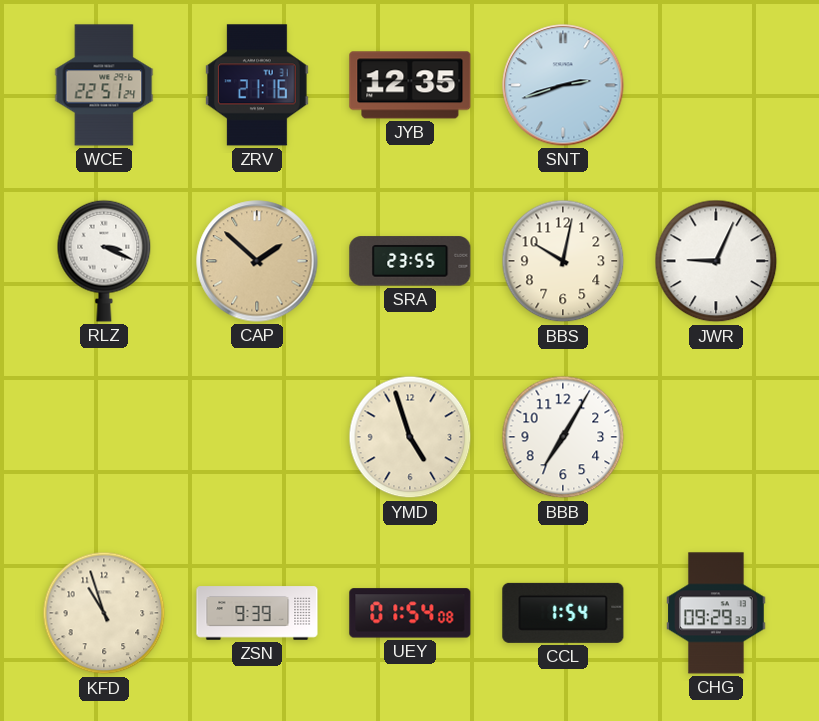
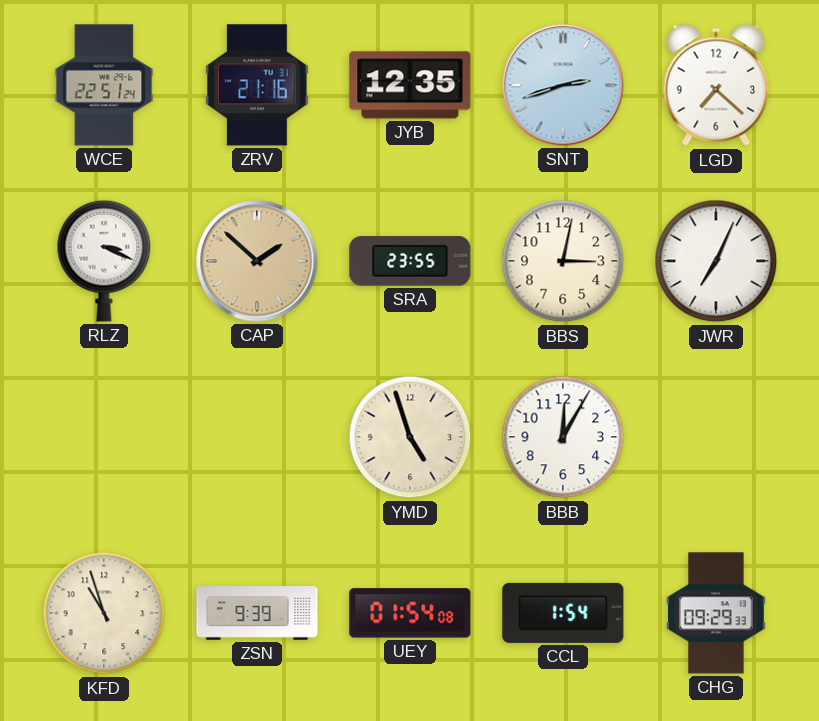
LGD: none -> 7:22
BBS: 10:02 -> 3:02
JWR: 9:04 -> 7:04
BBB: 7:05 -> 12:05
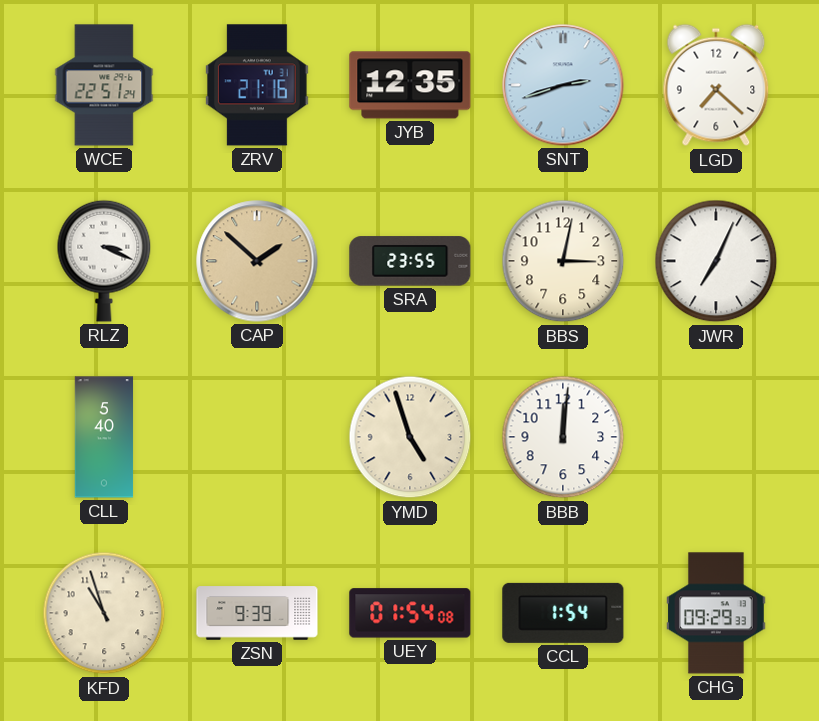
CLL: none -> 5:40
BBB: 12:05 -> 12:01
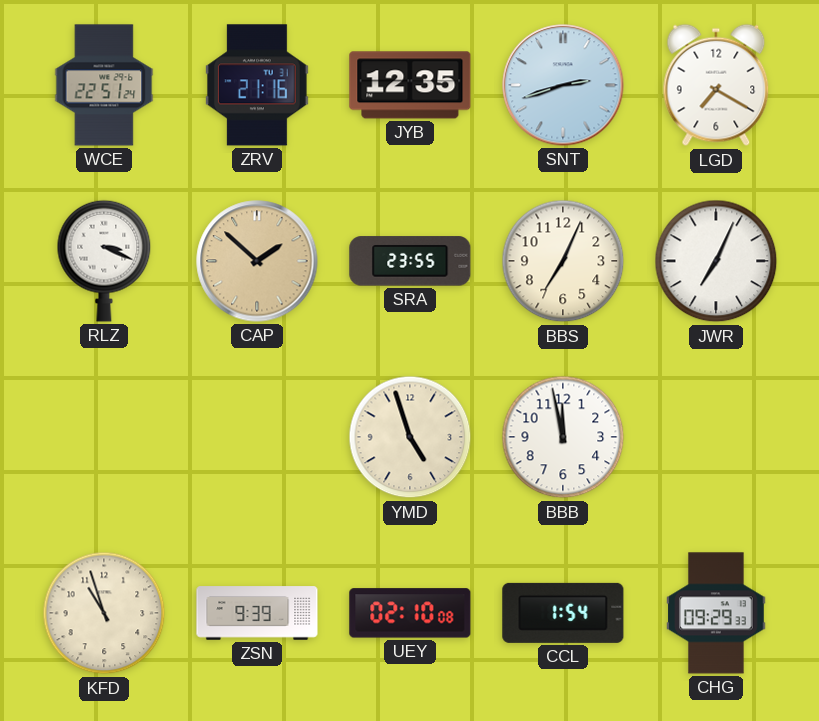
LGD: 7:22 -> 7:20
BBS: 3:02 -> 7:04
CLL: 5:40 -> none
BBB: 12:01 -> 11:58
UEY: 01:54 -> 02:10
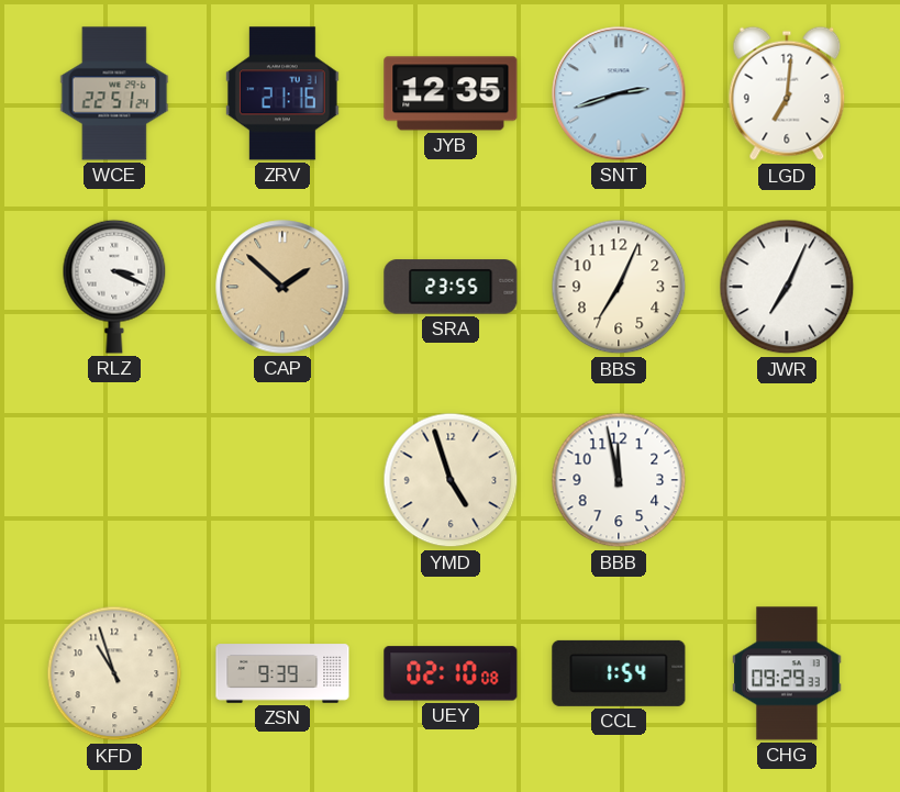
LGD: 7:20 -> 7:01
